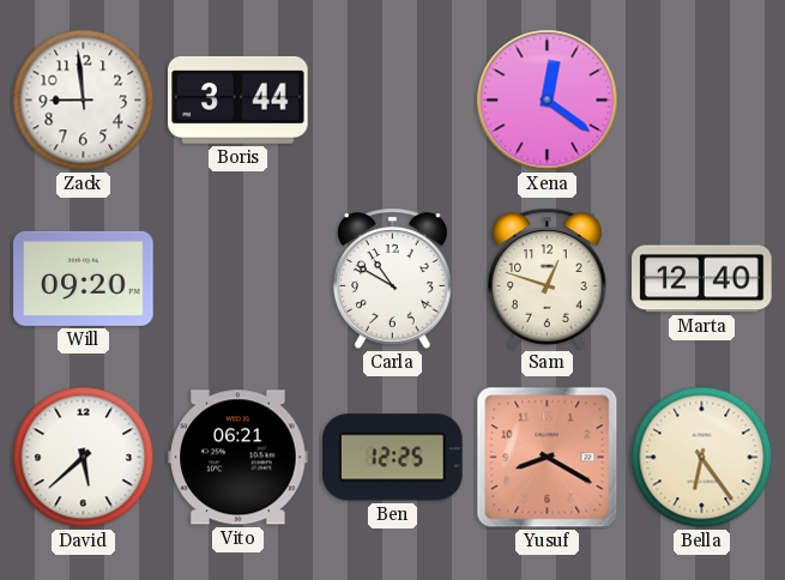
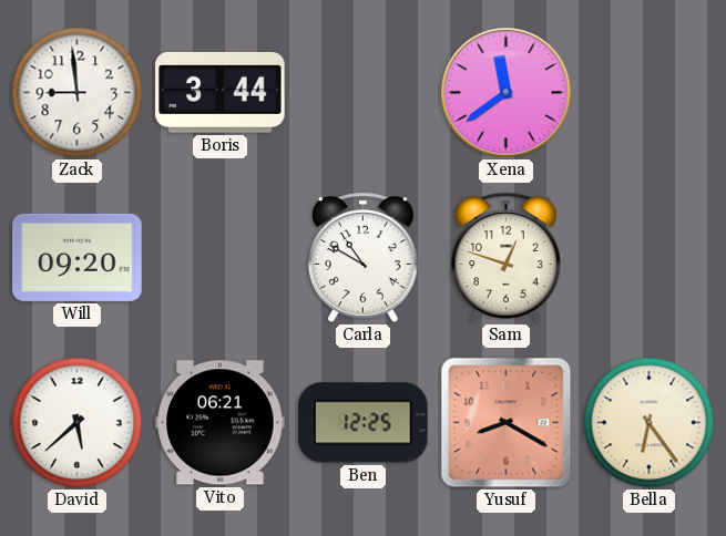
Xena: 12:21 -> 11:39
Marta: 12:40 -> none
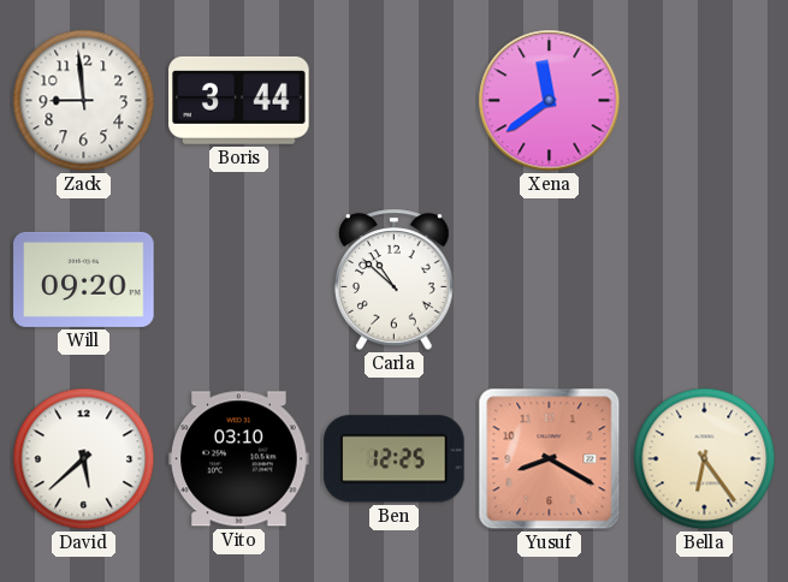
Carla: 10:50 -> 10:52
Sam: 12:48 -> none
Vito: 06:21 -> 03:10
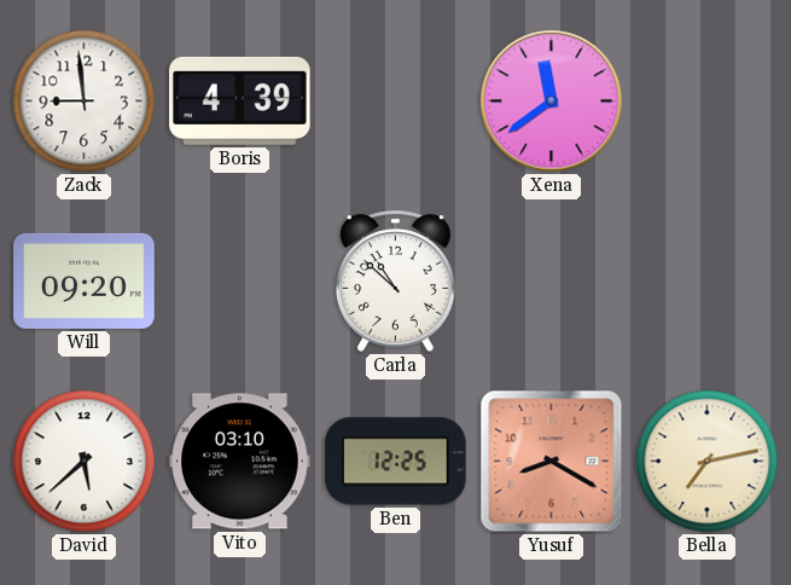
Boris: 3:44 -> 4:39
Bella: 6:24 -> 7:13
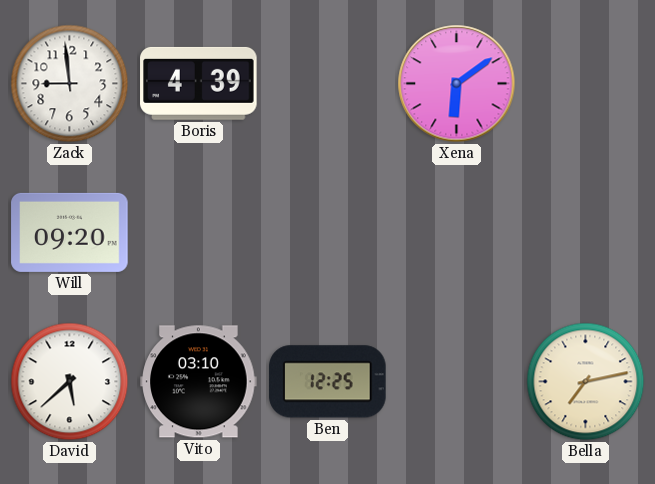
Xena: 11:39 -> 6:09
Carla: 10:52 -> none
Yusuf: 8:20 -> none
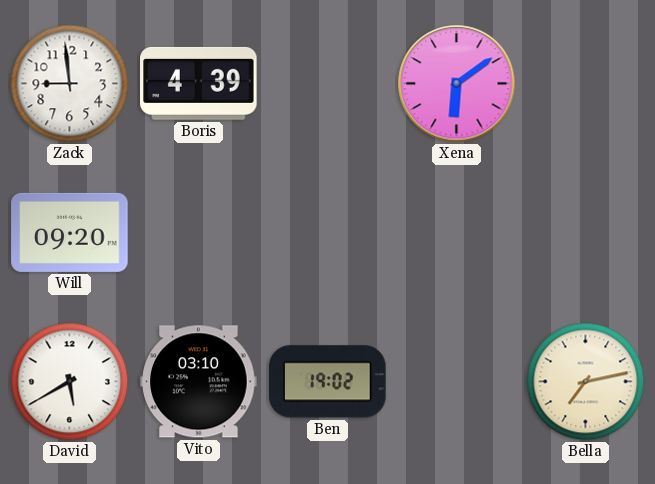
David: 5:38 -> 5:40
Ben: 12:25 -> 19:02
